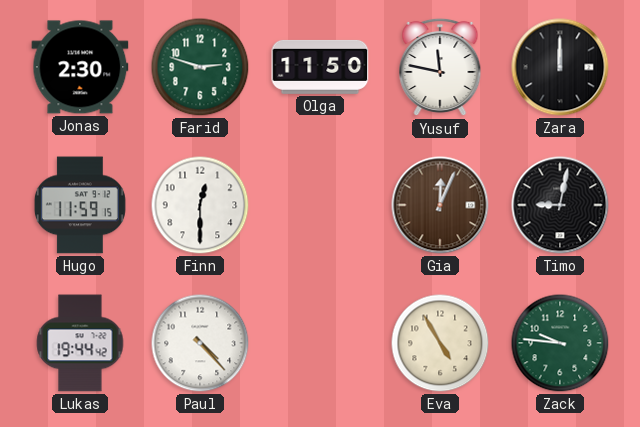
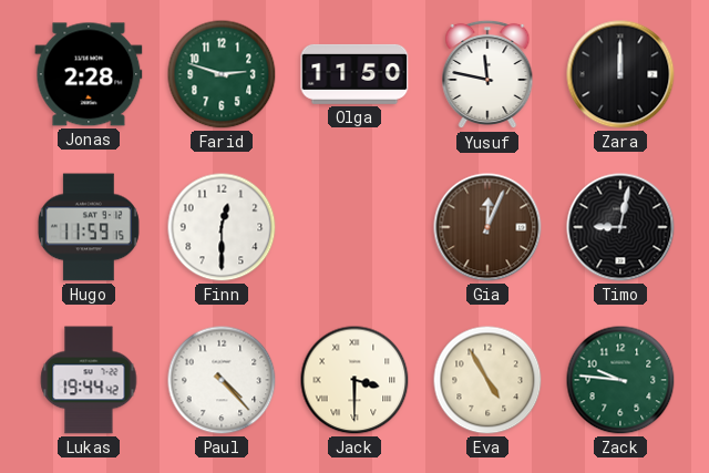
Jonas: 2:30 -> 2:28
Jack: none -> 3:30
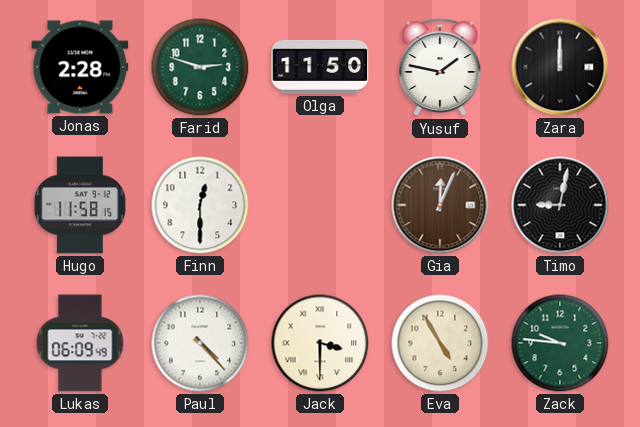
Yusuf: 11:47 -> 1:47
Hugo: 11:59 -> 11:58
Lukas: 19:44 -> 06:09
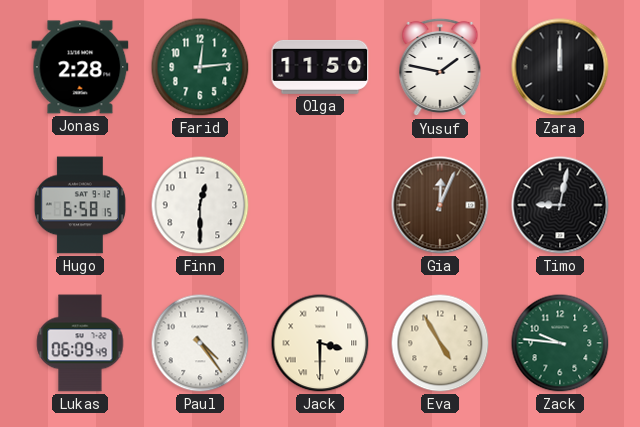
Farid: 2:48 -> 12:14
Hugo: 11:58 -> 6:58
Paul: 4:23 -> 4:24
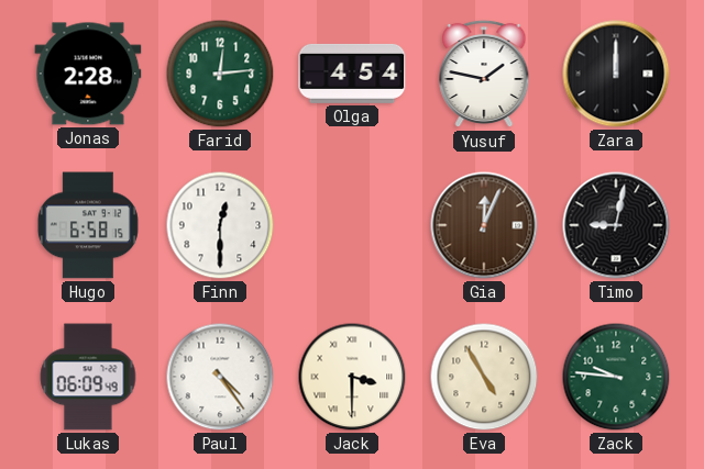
Olga: 11:50 -> 4:54
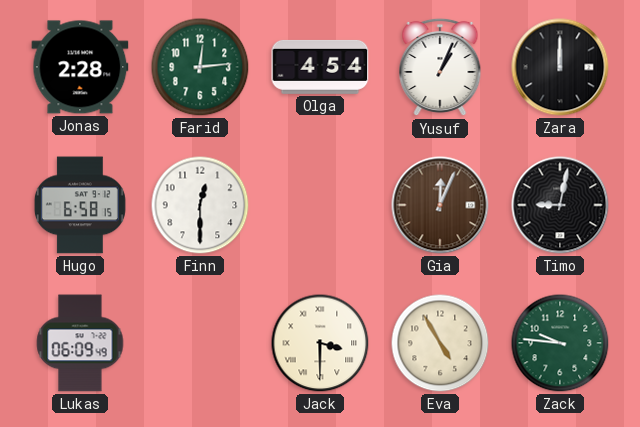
Yusuf: 1:47 -> 1:04
Paul: 4:24 -> none
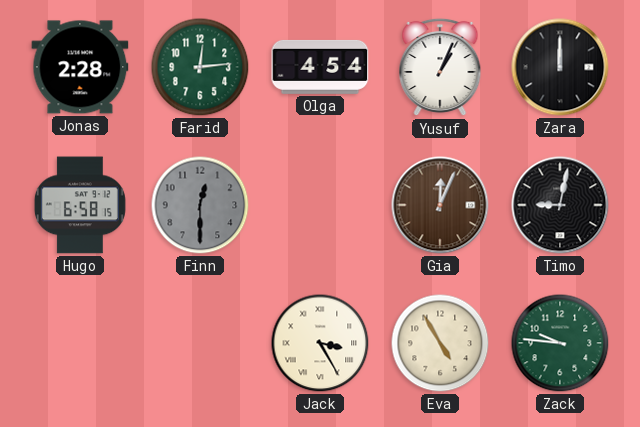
Finn dial: white -> grey
Lukas: 06:09 -> none
Jack: 3:30 -> 3:25
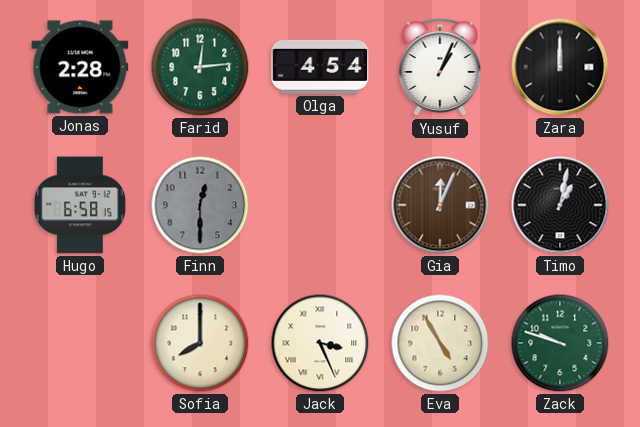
Timo: 9:02 -> 1:02
Sofia: none -> 8:00
Jack: 3:25 -> 3:26
Zack: 9:46 -> 9:48
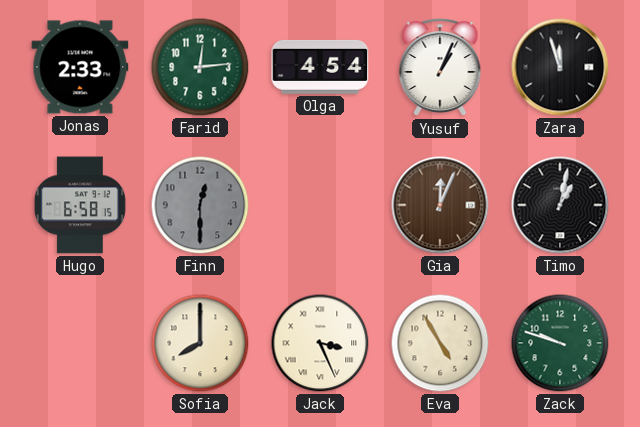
Jonas: 2:28 -> 2:33
Zara: 12:00 -> 11:57
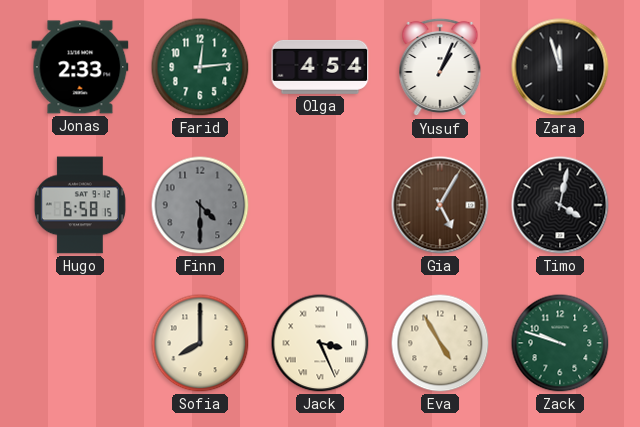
Finn: 12:30 -> 4:30
Gia: 12:04 -> 5:05
Timo: 1:02 -> 4:02
